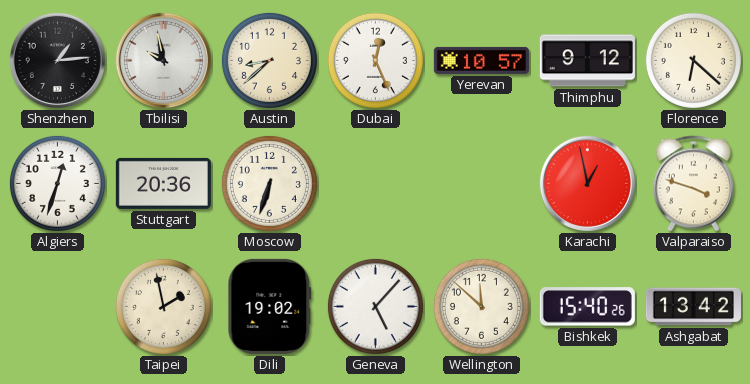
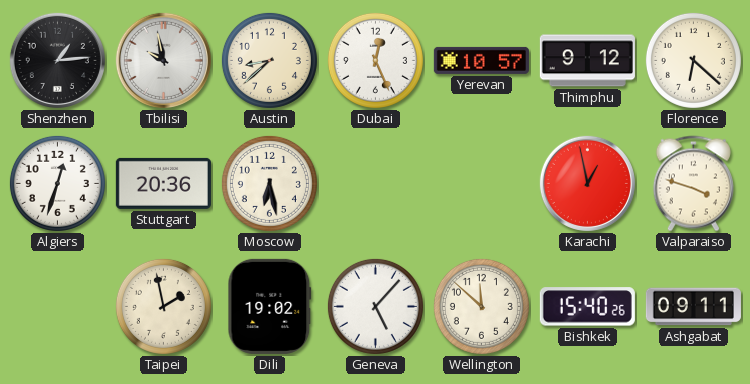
Moscow: 6:33 -> 6:28
Ashgabat: 13:42 -> 09:11
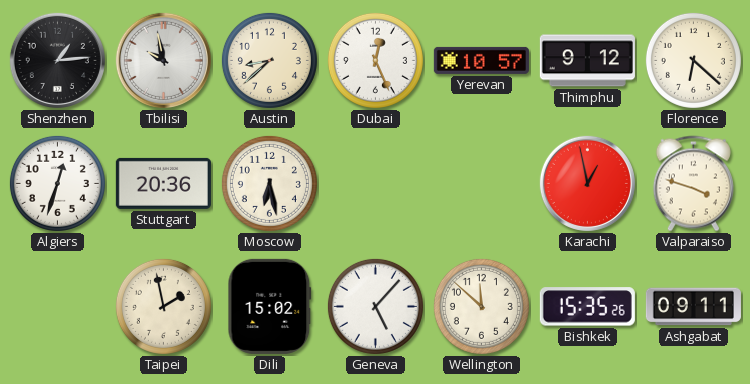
Dili: 19:02 -> 15:02
Bishkek: 15:40 -> 15:35
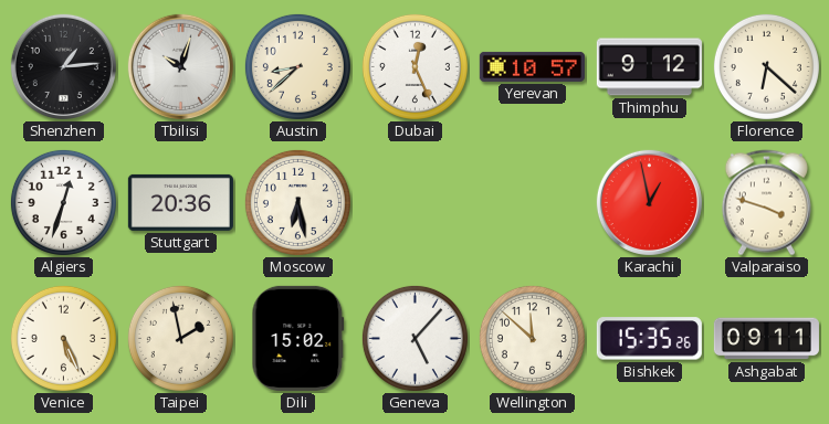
Tbilisi: 9:58 -> 10:03
Venice: none -> 5:26
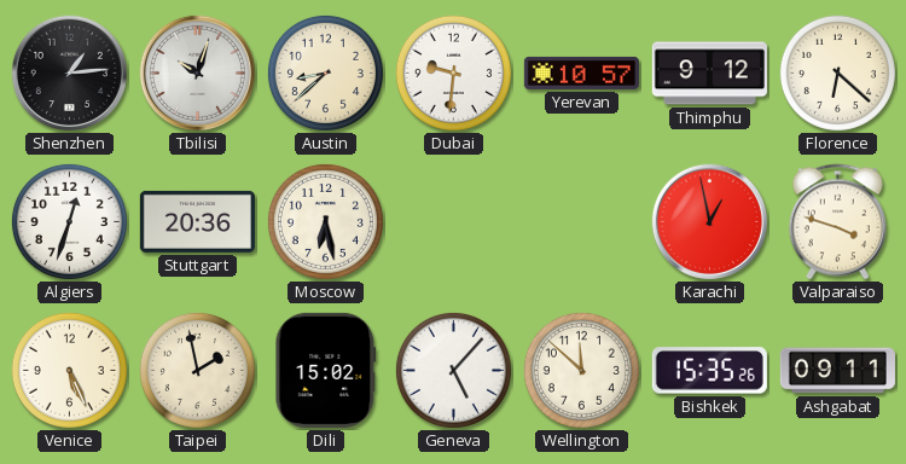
Dubai: 12:26 -> 9:31
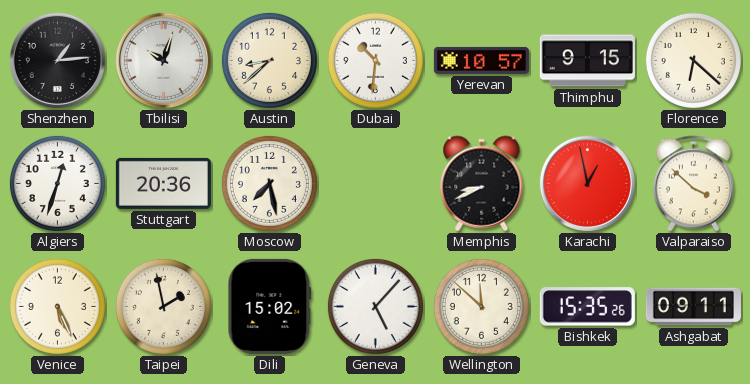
Dubai: 9:31 -> 10:31
Thimphu: 9:12 -> 9:15
Moscow: 6:28 -> 7:28
Memphis: none -> 8:41
Valparaiso: 3:48 -> 3:52
